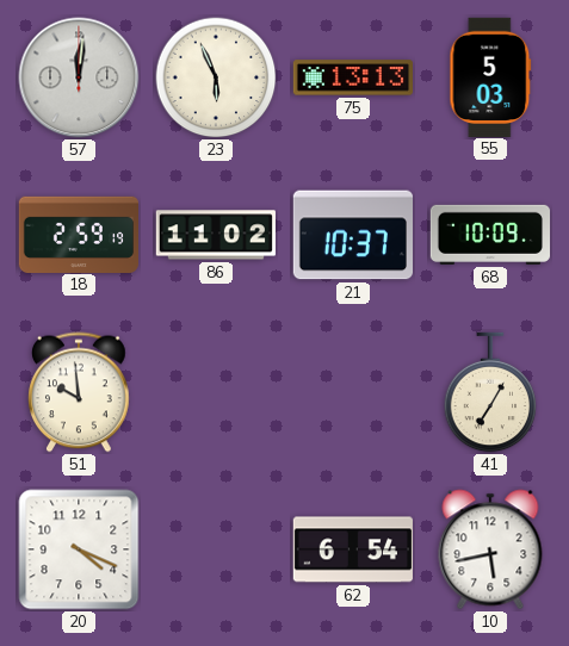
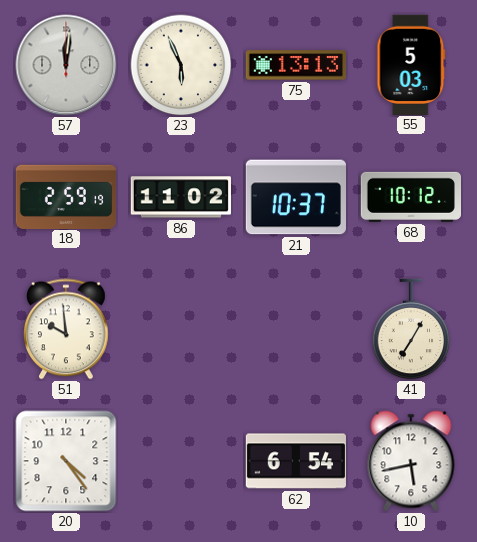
68: 10:09 -> 10:12
20: 4:19 -> 4:24
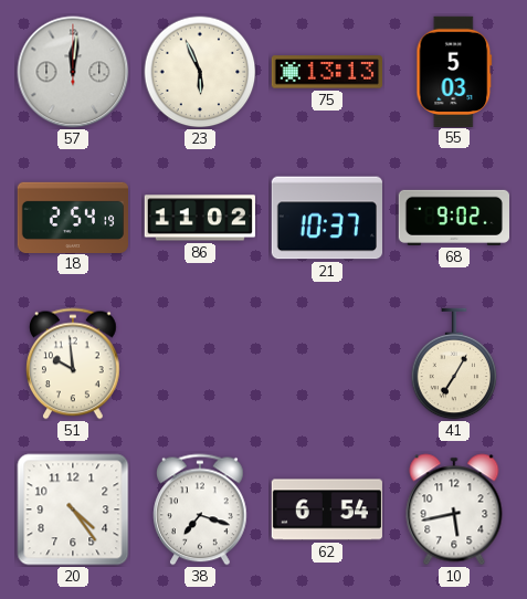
18: 2:59 -> 2:54
68: 10:12 -> 9:02
38: none -> 7:18
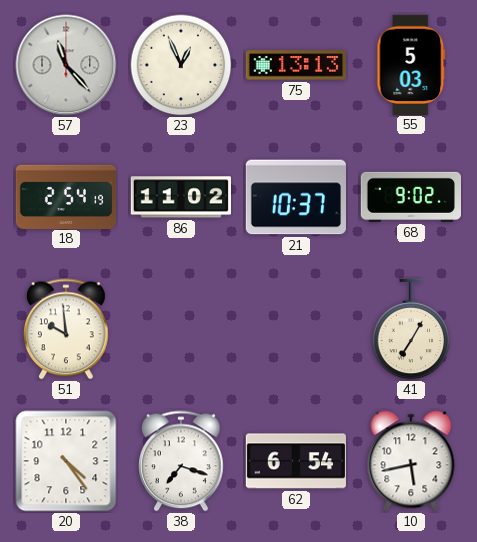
57: 12:01 -> 11:23
23: 5:56 -> 12:56
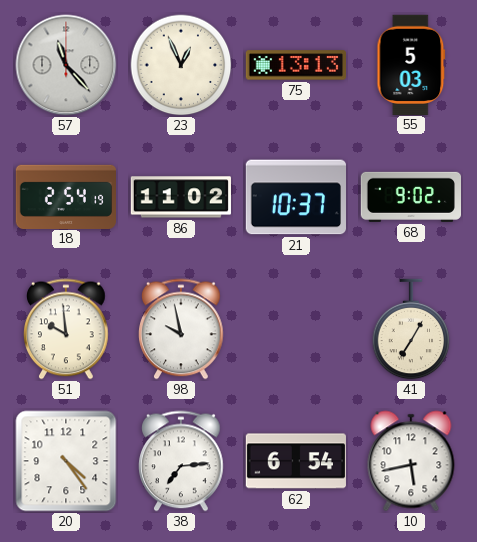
98: none -> 9:58
38: 7:18 -> 7:14
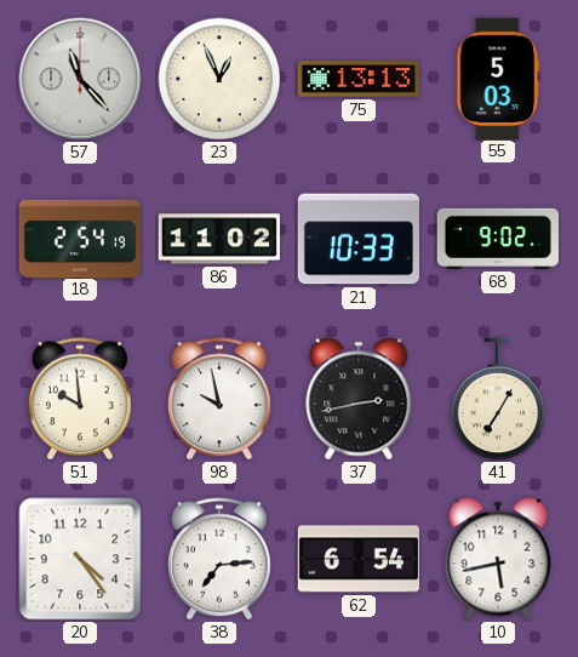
21: 10:37 -> 10:33
37: none -> 2:43
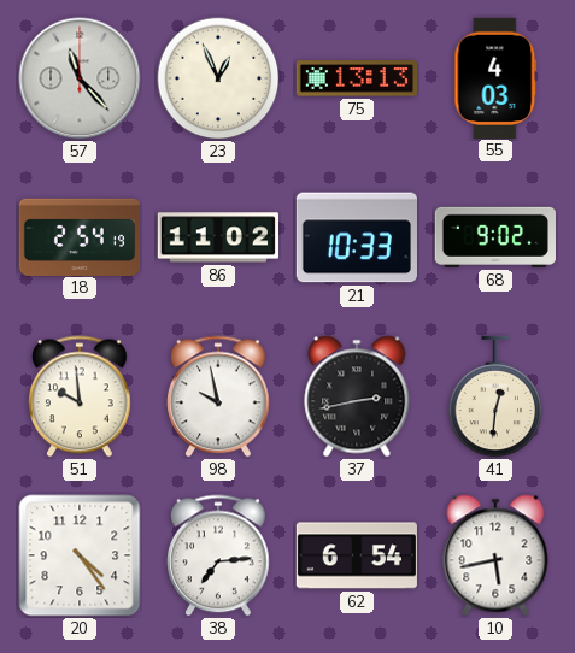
55: 5:03 -> 4:03
41: 7:05 -> 12:31
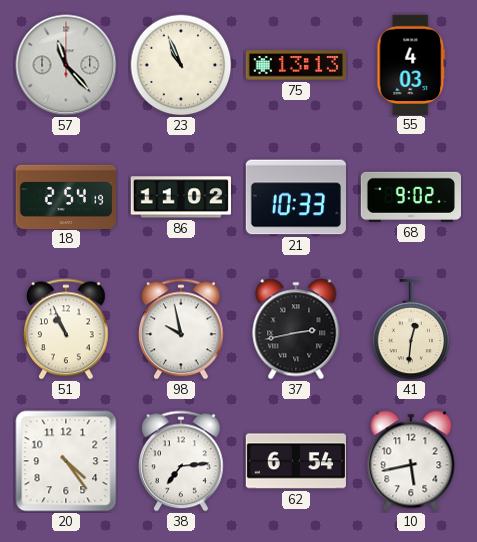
23: 12:56 -> 10:56
51: 9:59 -> 10:56
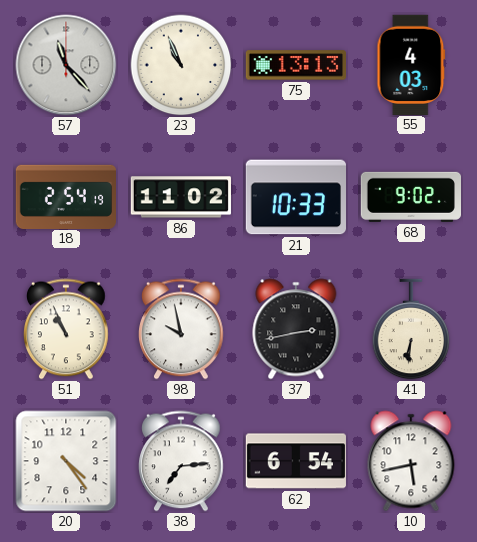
41: 12:31 -> 6:31
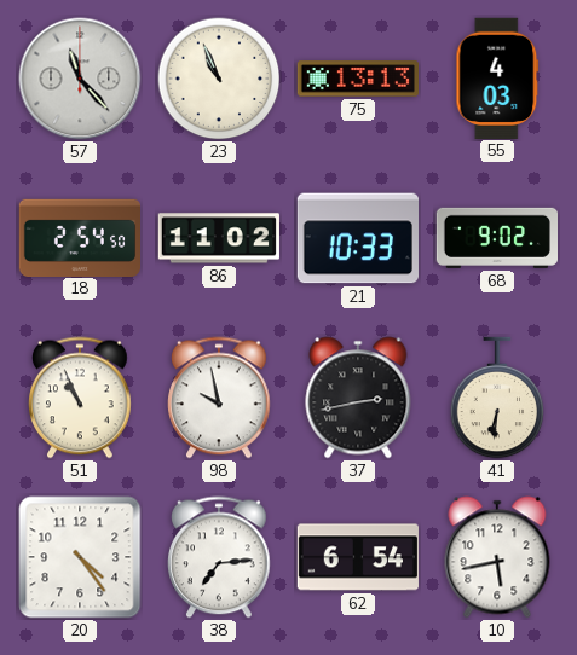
18: 2:54:19 -> 2:54:50
